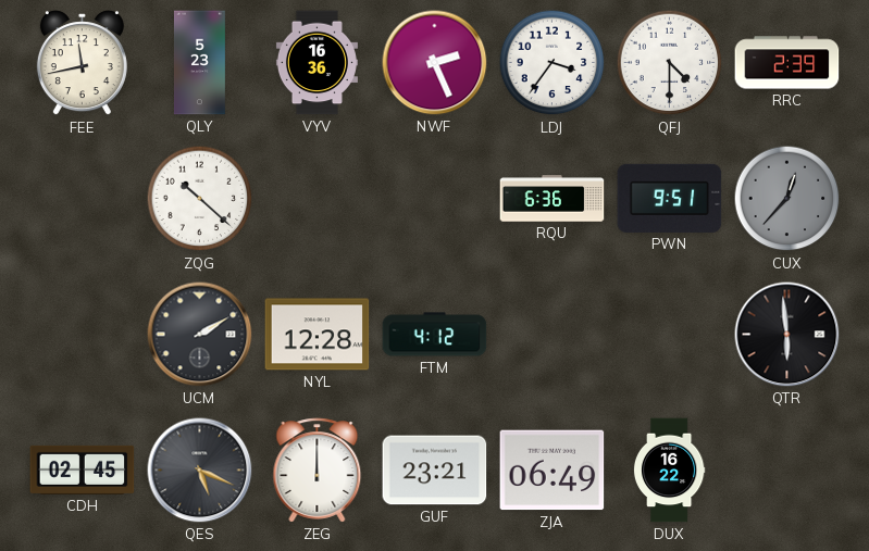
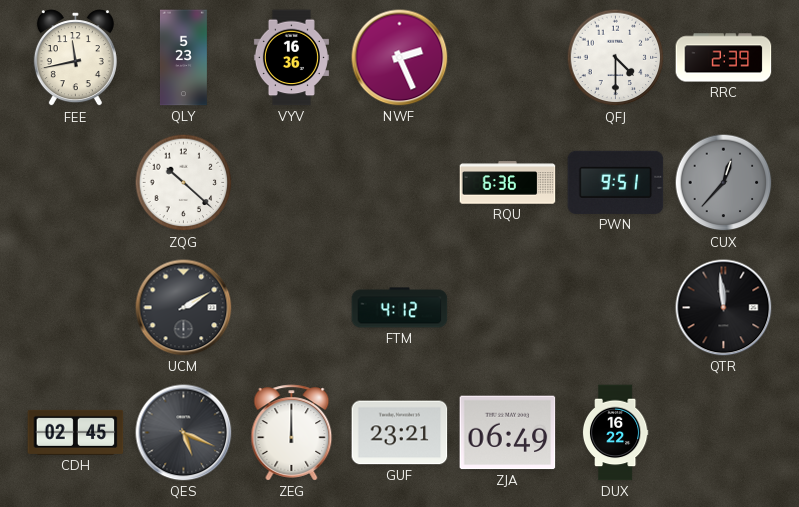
LDJ: 3:36 -> none
NYL: 12:28 -> none
QTR: 5:59 -> 11:59
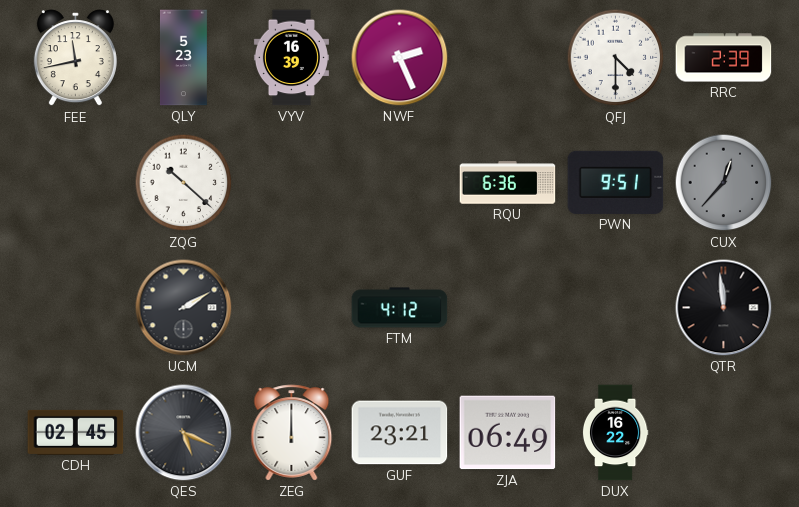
VYV: 16:36 -> 16:39
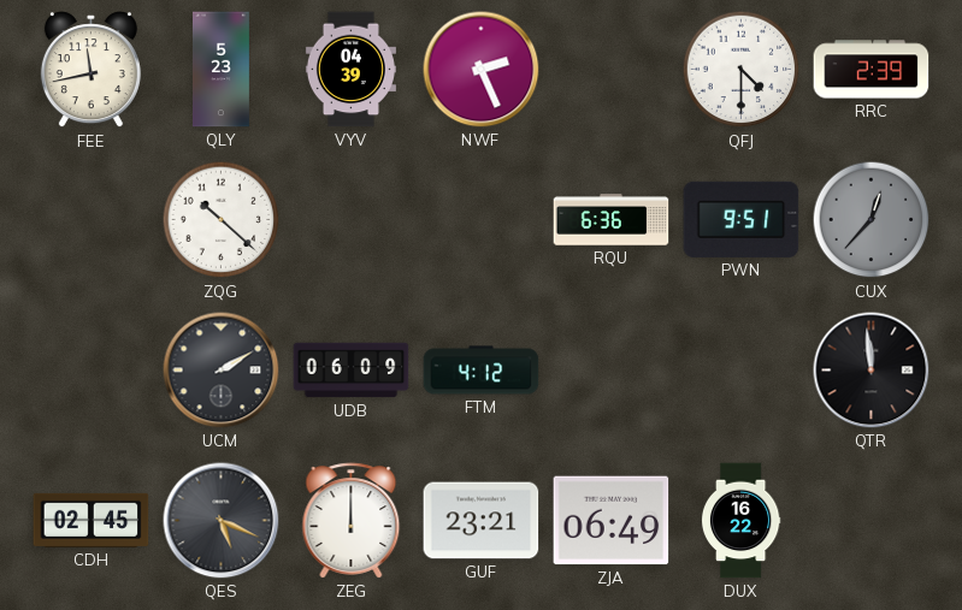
VYV: 16:39 -> 04:39
UDB: none -> 06:09
